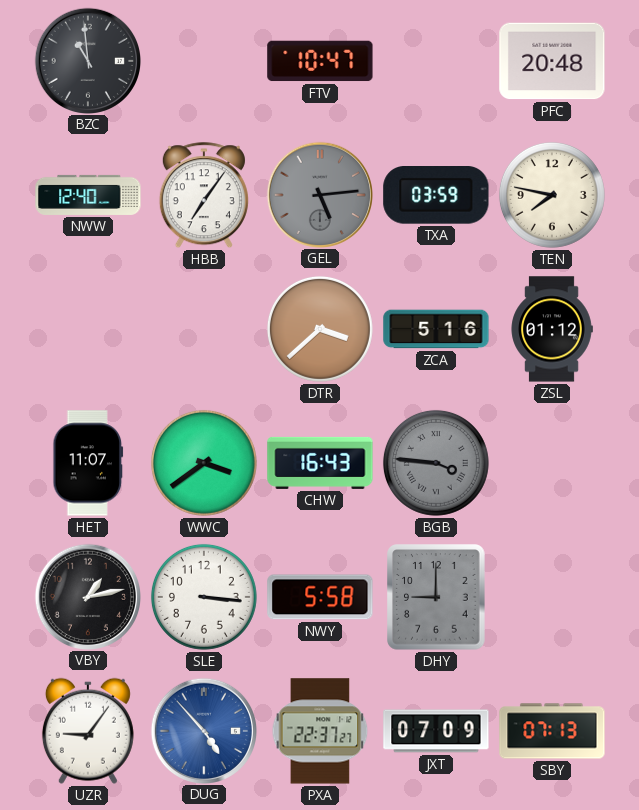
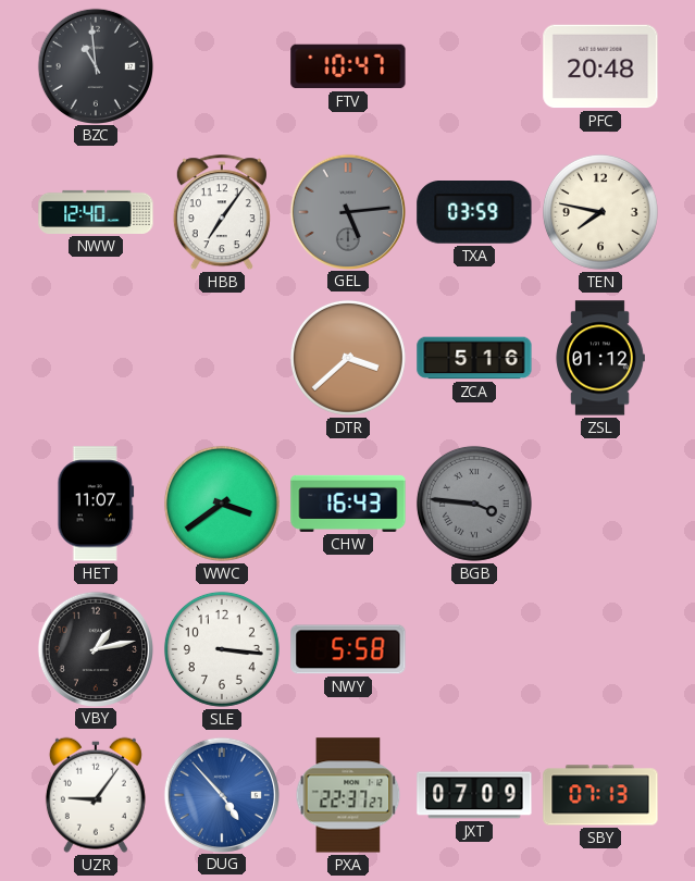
DHY: 9:00 -> none
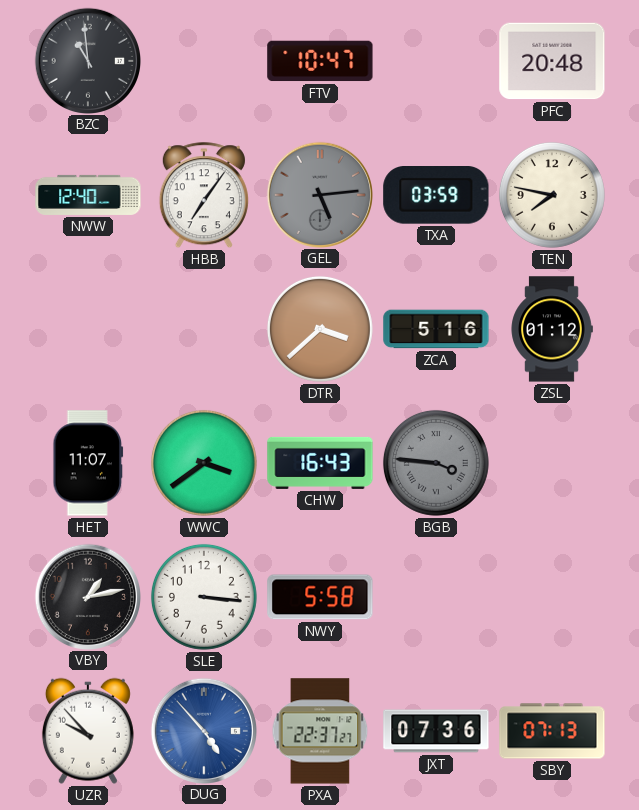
UZR: 9:06 -> 9:53
JXT: 07:09 -> 07:36
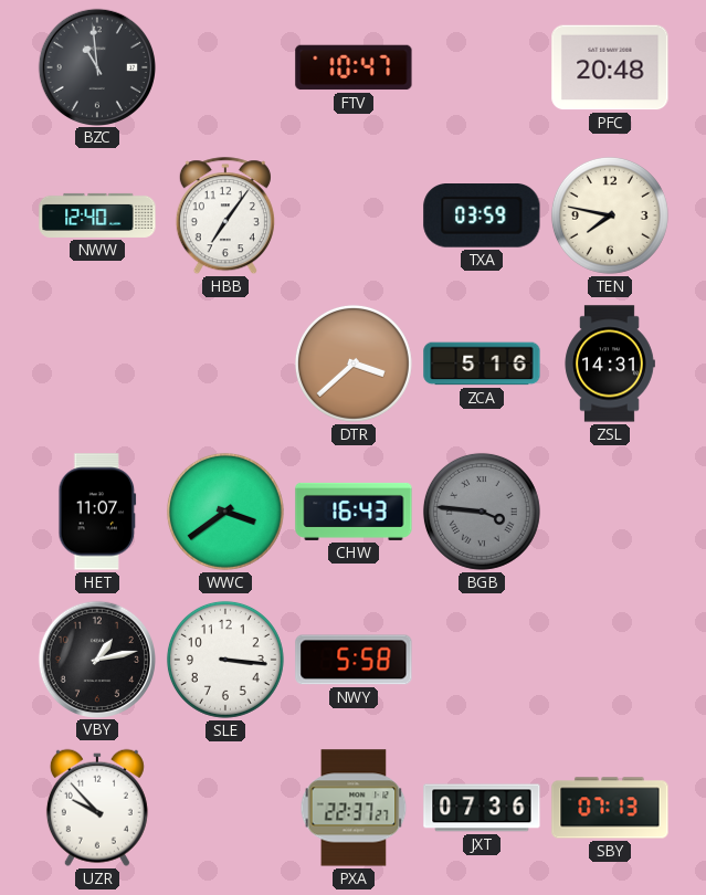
GEL: 5:14 -> none
ZSL: 01:12 -> 14:31
DUG: 4:53 -> none
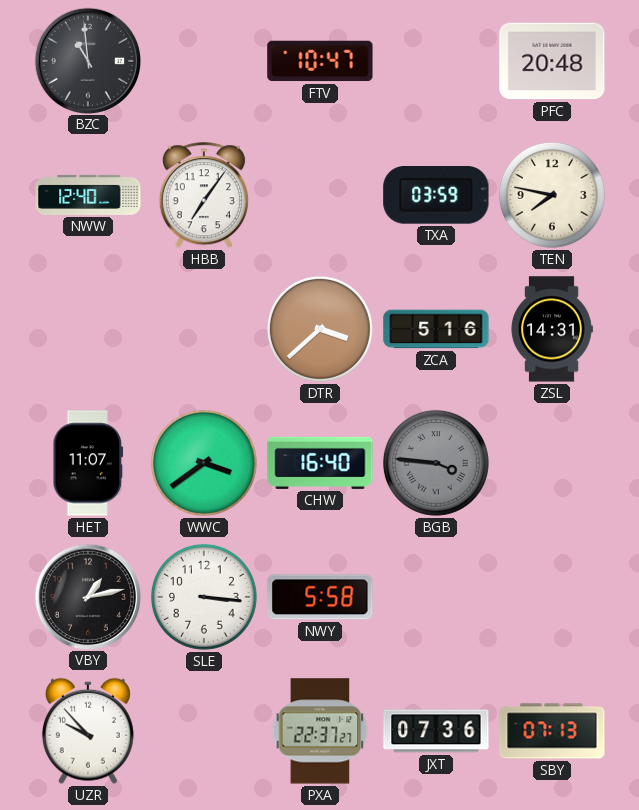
CHW: 16:43 -> 16:40
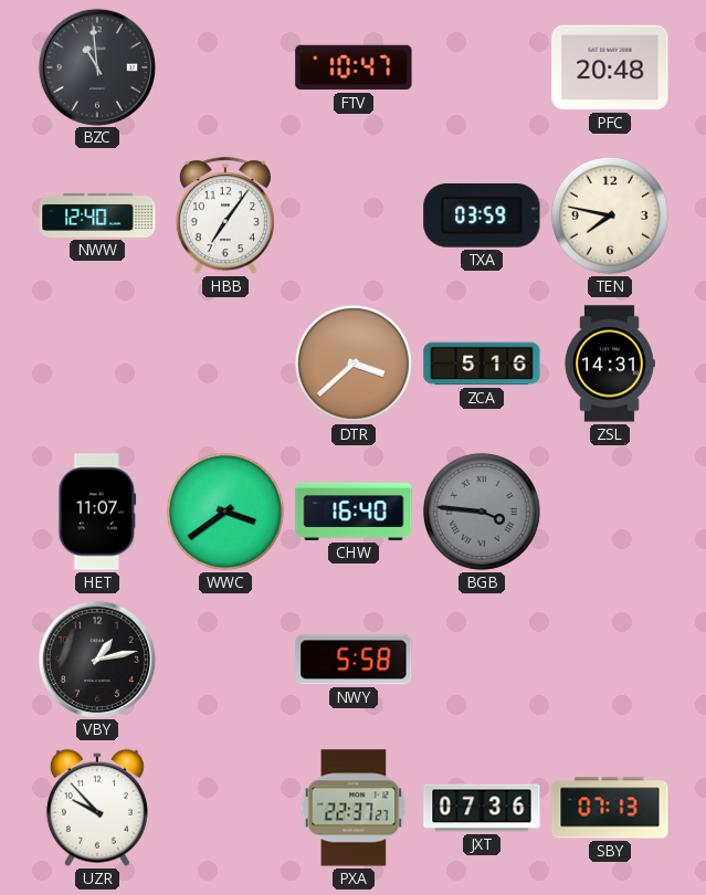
SLE: 3:16 -> none
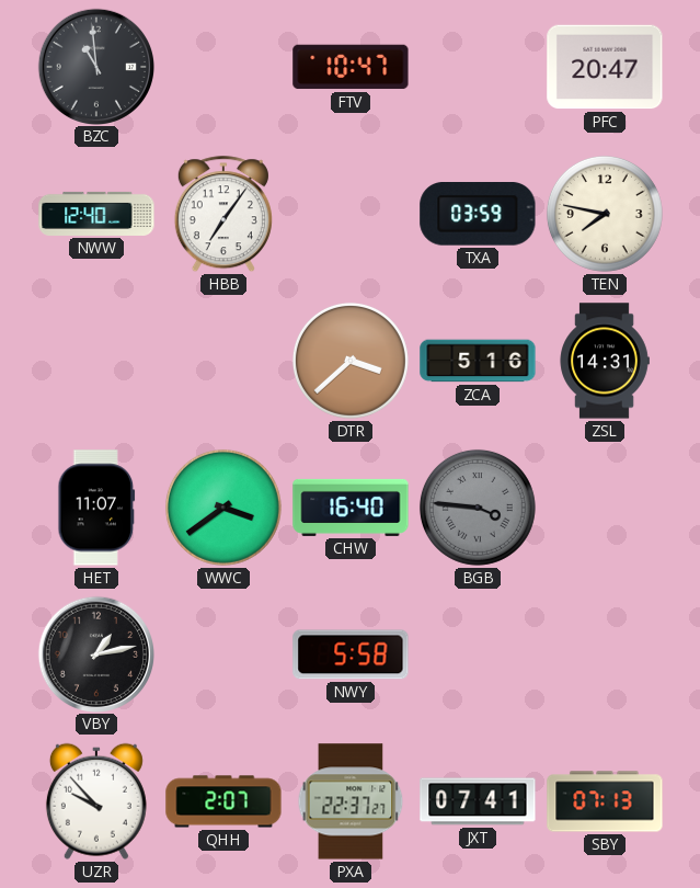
PFC: 20:48 -> 20:47
QHH: none -> 2:07
JXT: 07:36 -> 07:41
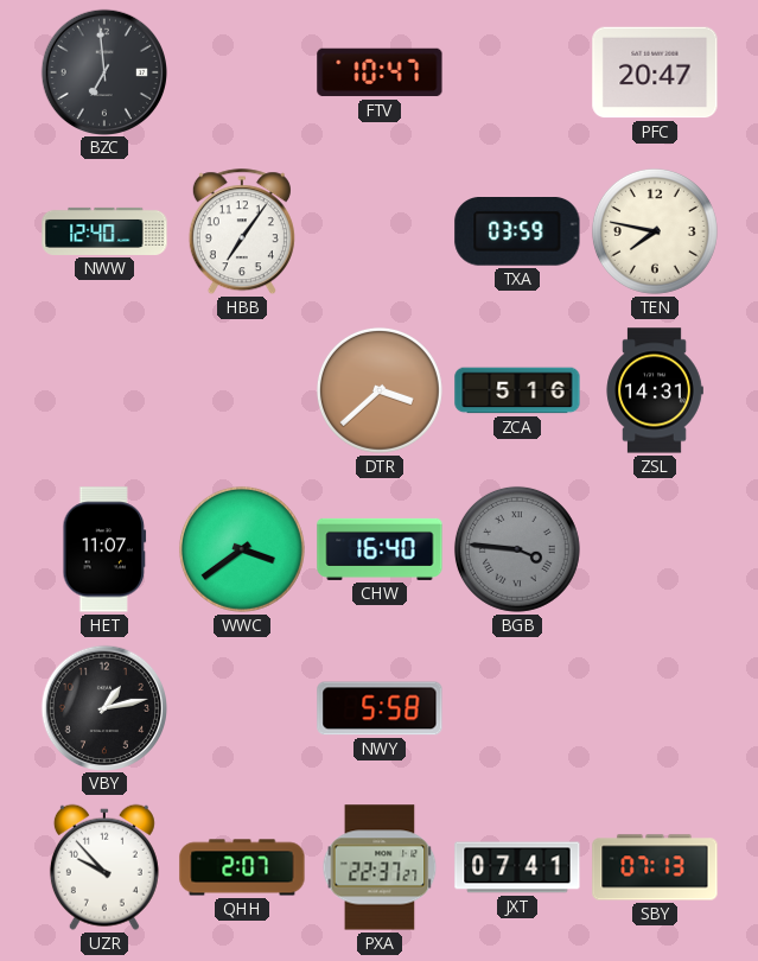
BZC: 10:59 -> 6:59
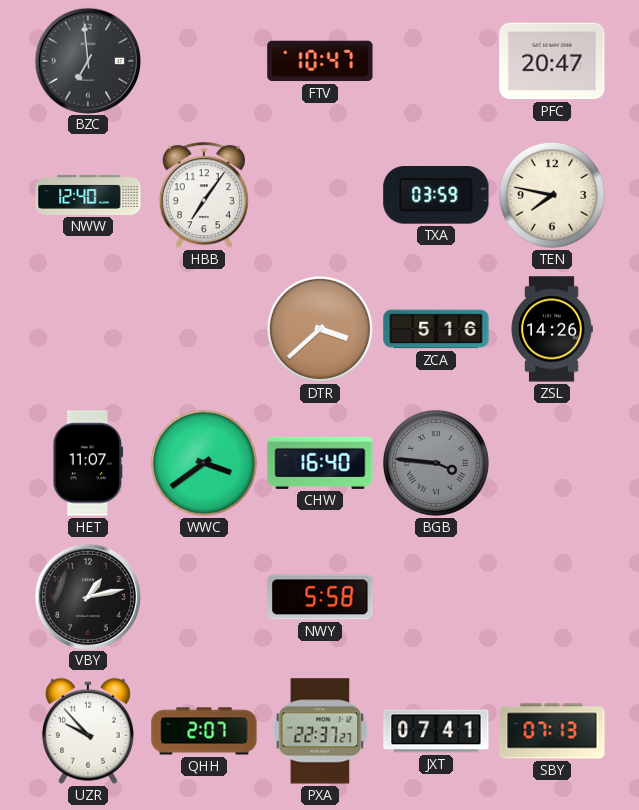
ZSL: 14:31 -> 14:26
